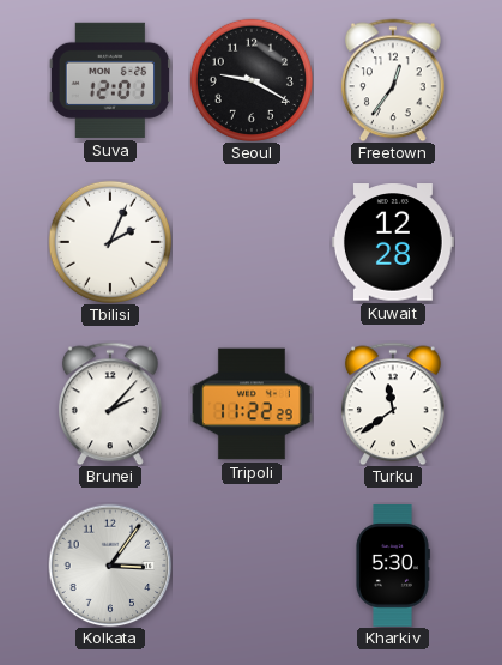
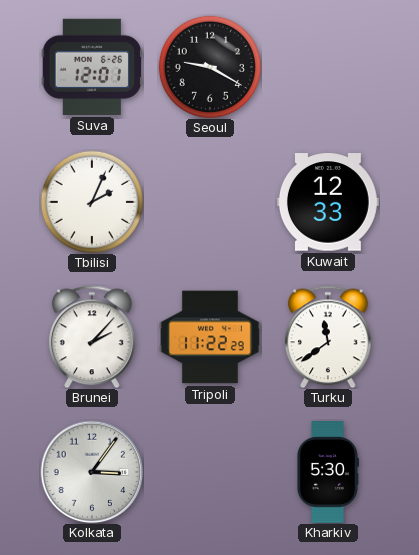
Freetown: 12:36 -> none
Kuwait: 12:28 -> 12:33
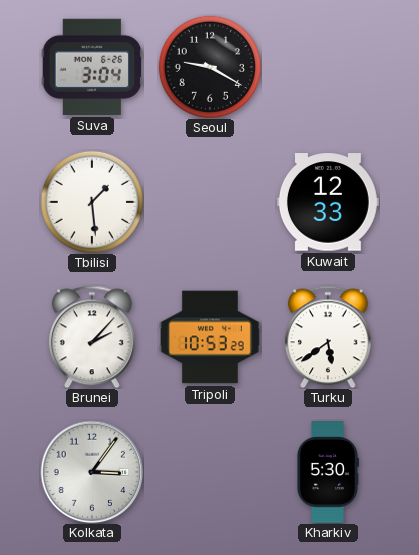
Suva: 12:01 -> 3:04
Tbilisi: 2:04 -> 1:29
Tripoli: 11:22 -> 10:53
Turku: 11:39 -> 5:39
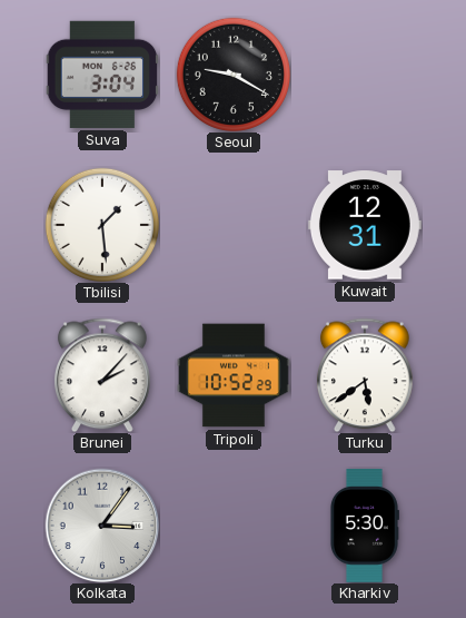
Kuwait: 12:33 -> 12:31
Tripoli: 10:53 -> 10:52
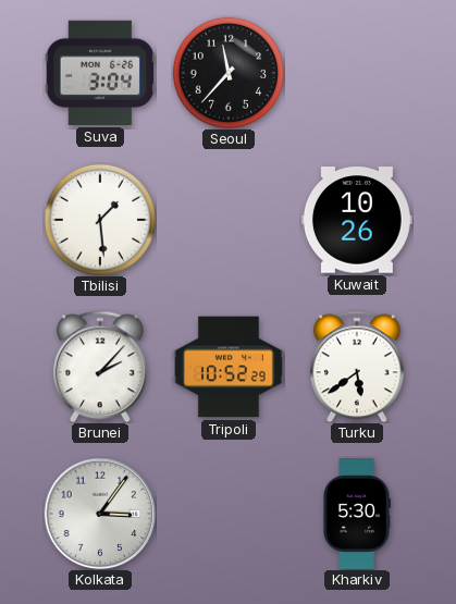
Seoul: 9:20 -> 11:37
Kuwait: 12:31 -> 10:26
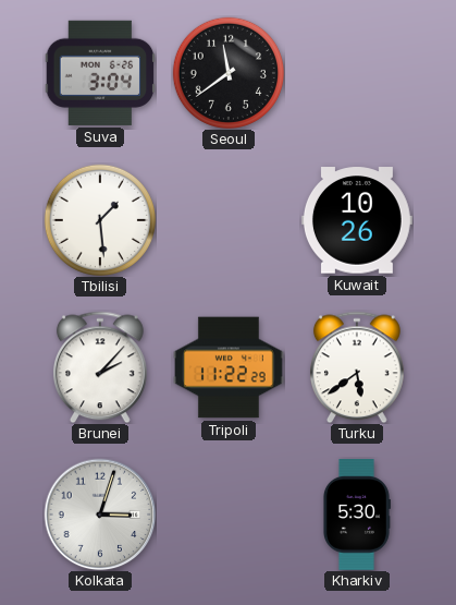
Seoul: 11:37 -> 11:39
Tripoli: 10:52 -> 11:22
Kolkata: 3:06 -> 3:03
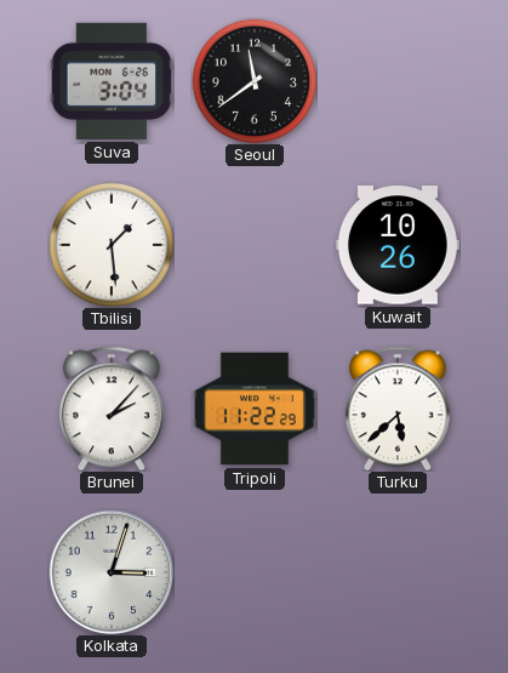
Turku: 5:39 -> 5:38
Kharkiv: 5:30 -> none
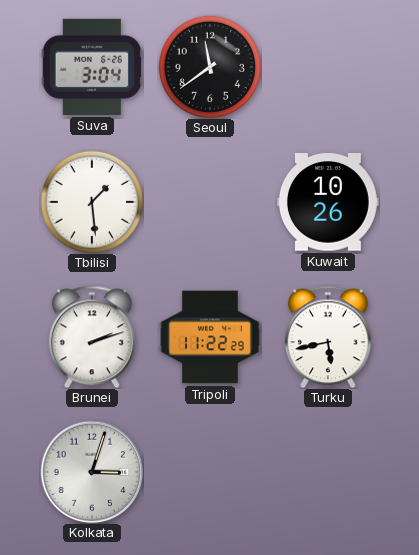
Brunei: 2:07 -> 2:12
Turku: 5:38 -> 5:43
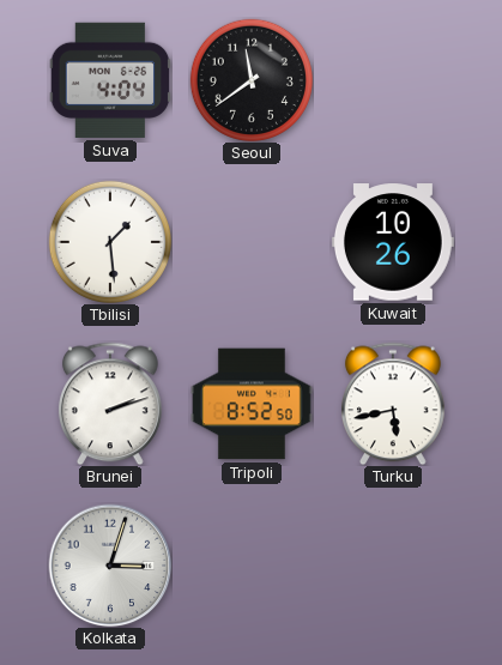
Suva: 3:04 -> 4:04
Tripoli: 11:22 -> 8:52
